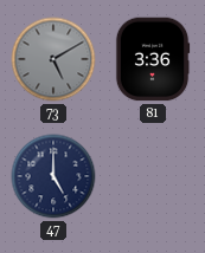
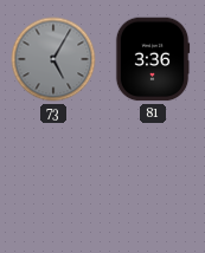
73: 5:10 -> 5:05
47: 5:00 -> none
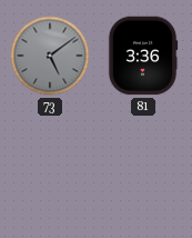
73: 5:05 -> 5:09
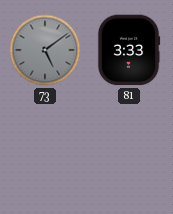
81: 3:36 -> 3:33
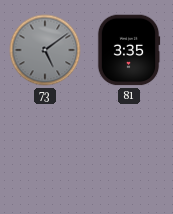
81: 3:33 -> 3:35
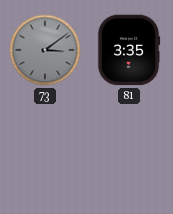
73: 5:09 -> 3:09
